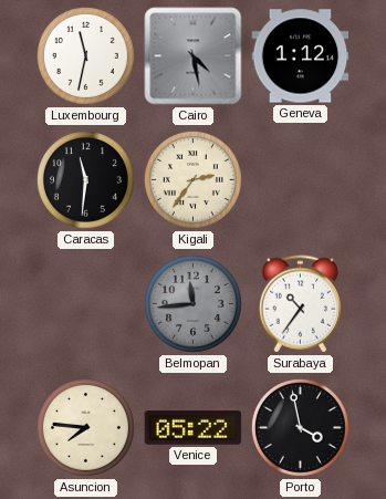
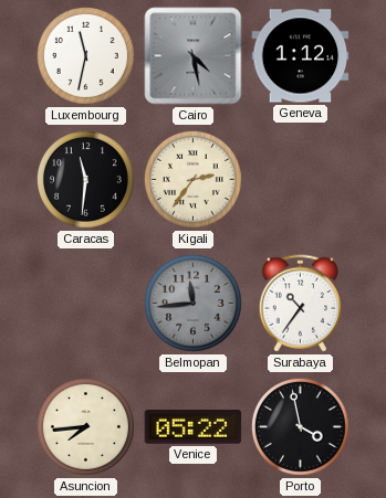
Asuncion: 7:46 -> 7:44
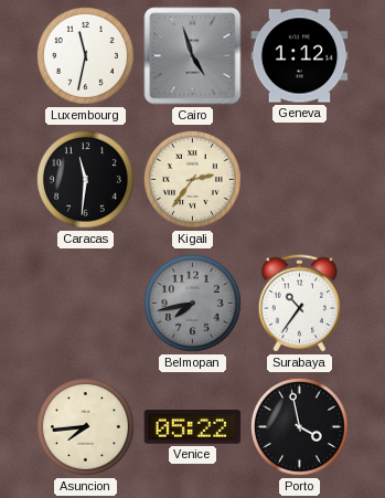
Cairo: 4:28 -> 4:57
Belmopan: 11:44 -> 7:43
